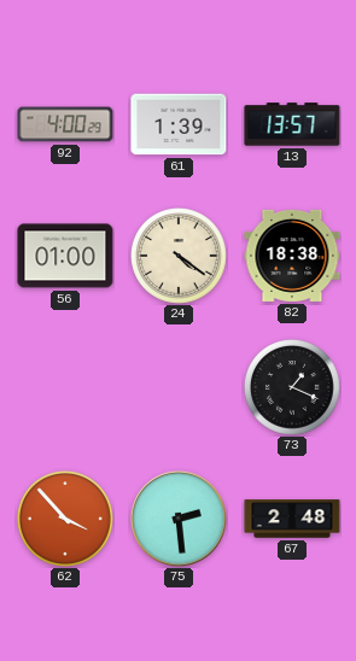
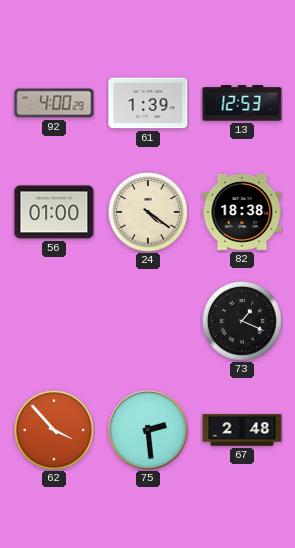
13: 13:57 -> 12:53
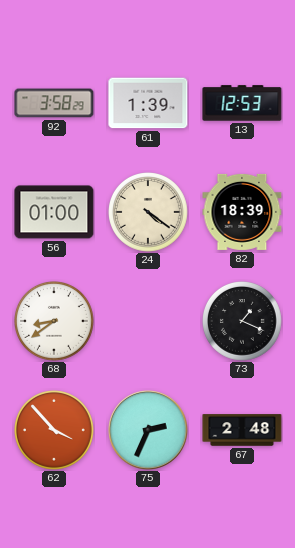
92: 4:00 -> 3:58
82: 18:38 -> 18:39
68: none -> 8:39
75: 2:29 -> 2:34
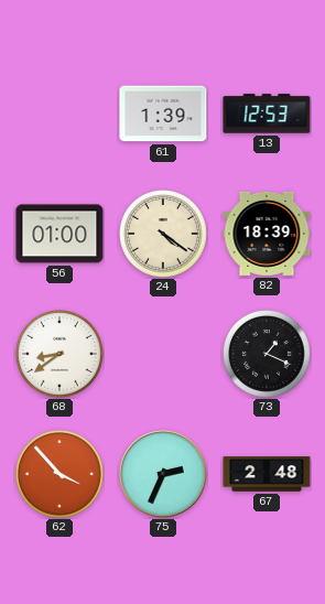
92: 3:58 -> none
